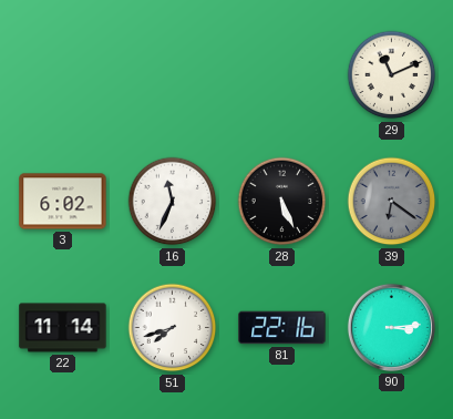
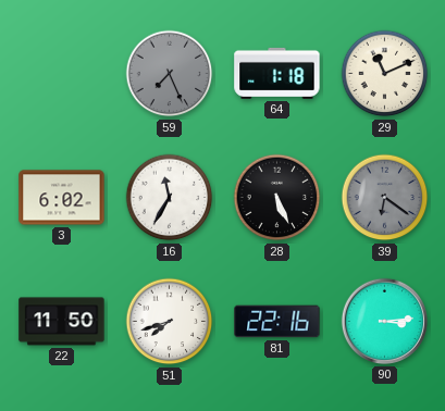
59: none -> 7:26
64: none -> 1:18
16: 11:34 -> 11:35
22: 11:14 -> 11:50
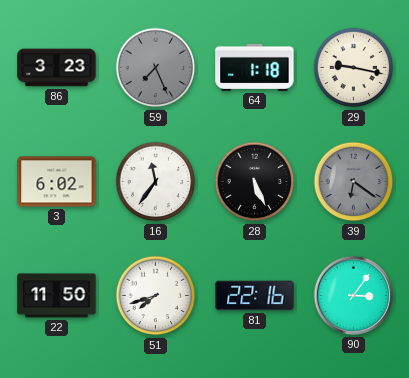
86: none -> 3:23
29: 11:11 -> 9:17
16: 11:35 -> 11:36
90: 3:14 -> 3:06
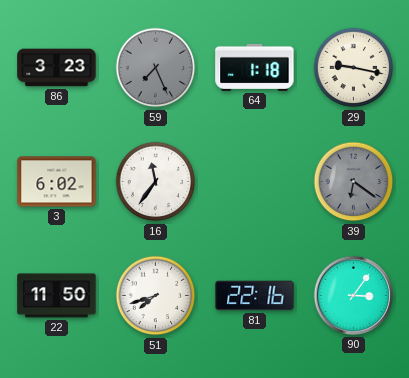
28: 5:26 -> none
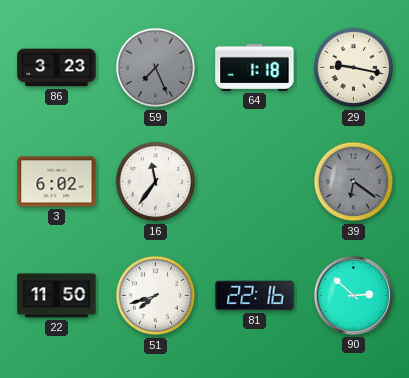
90: 3:06 -> 2:52
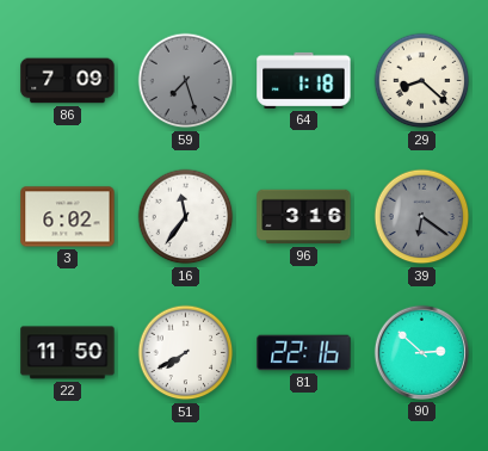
86: 3:23 -> 7:09
59: 7:26 -> 7:27
29: 9:17 -> 8:22
96: none -> 3:16
51: 7:42 -> 7:40
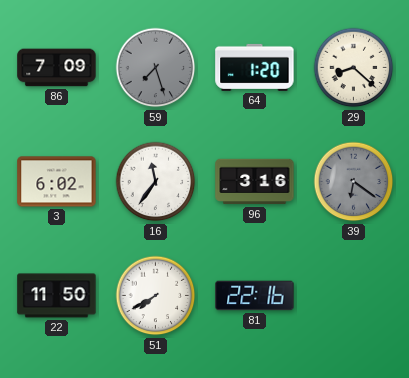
64: 1:18 -> 1:20
90: 2:52 -> none
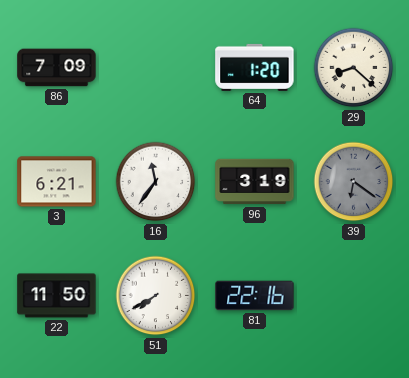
59: 7:27 -> none
3: 6:02 -> 6:21
96: 3:16 -> 3:19
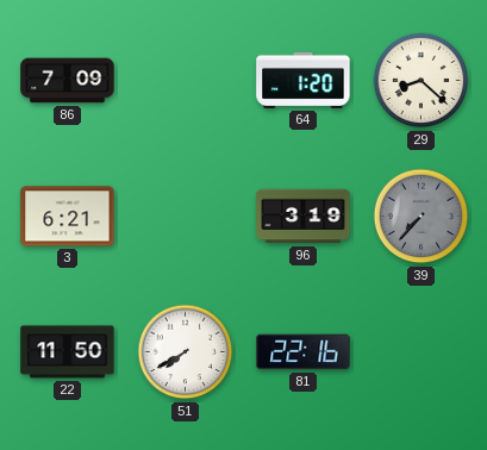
16: 11:36 -> none
39: 6:21 -> 7:37
